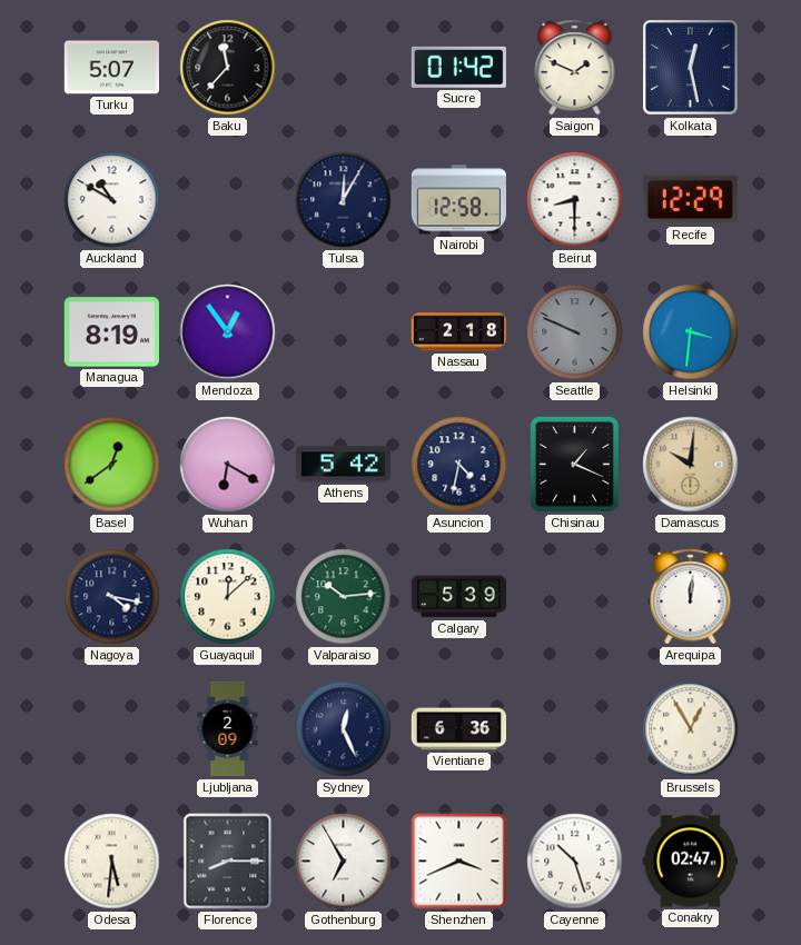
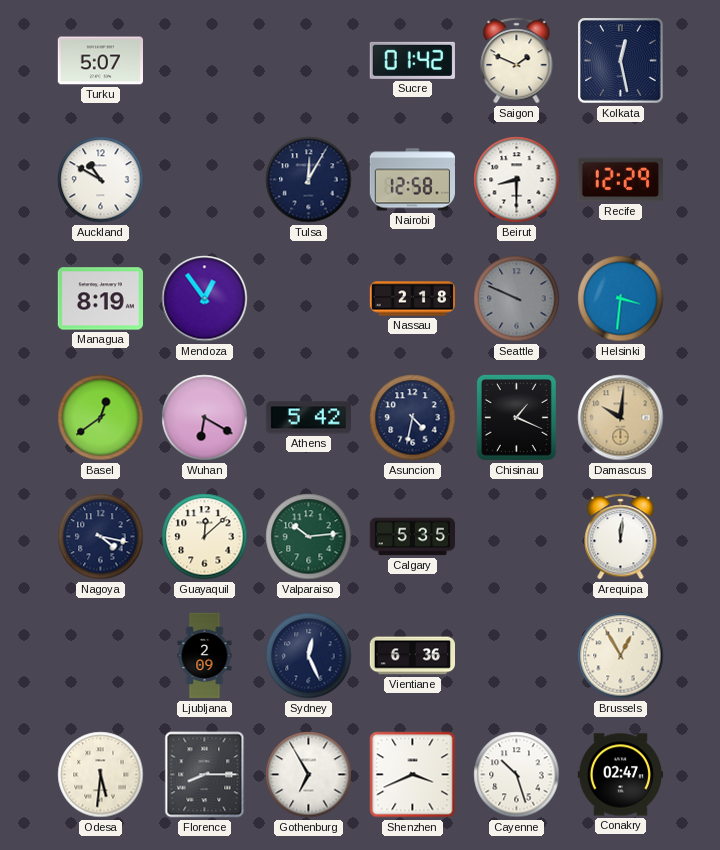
Baku: 11:37 -> none
Calgary: 5:39 -> 5:35
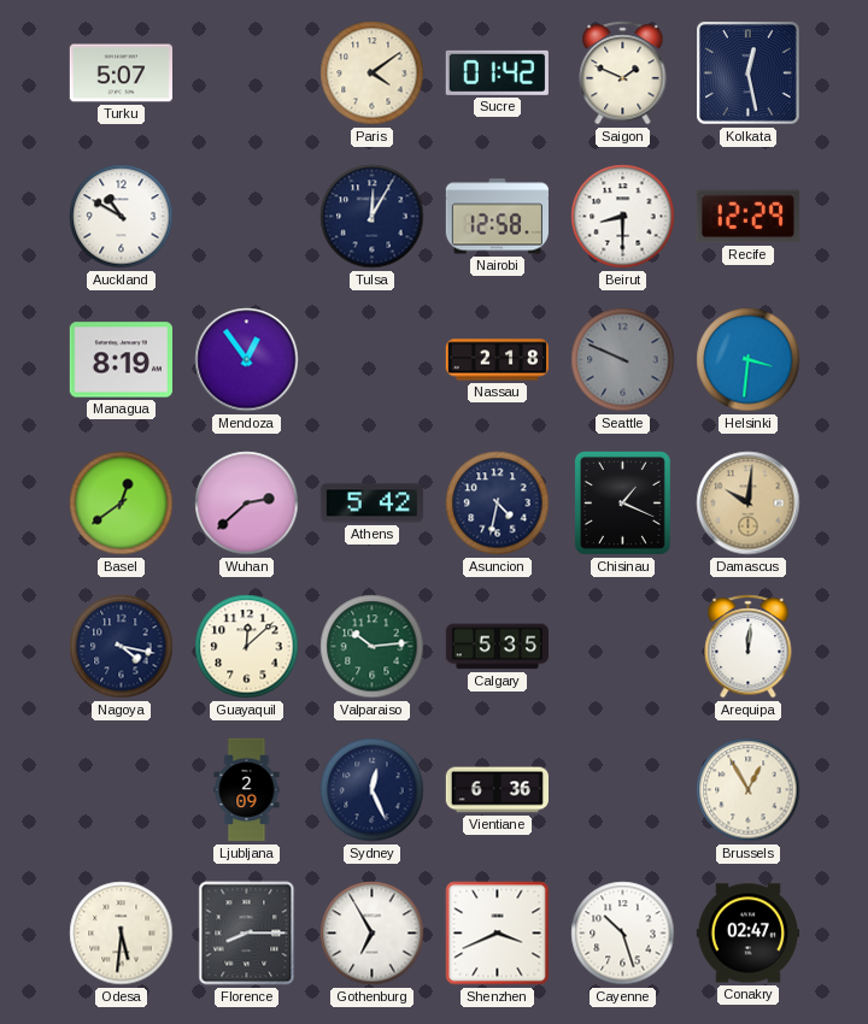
Paris: none -> 4:09
Wuhan: 6:20 -> 2:38
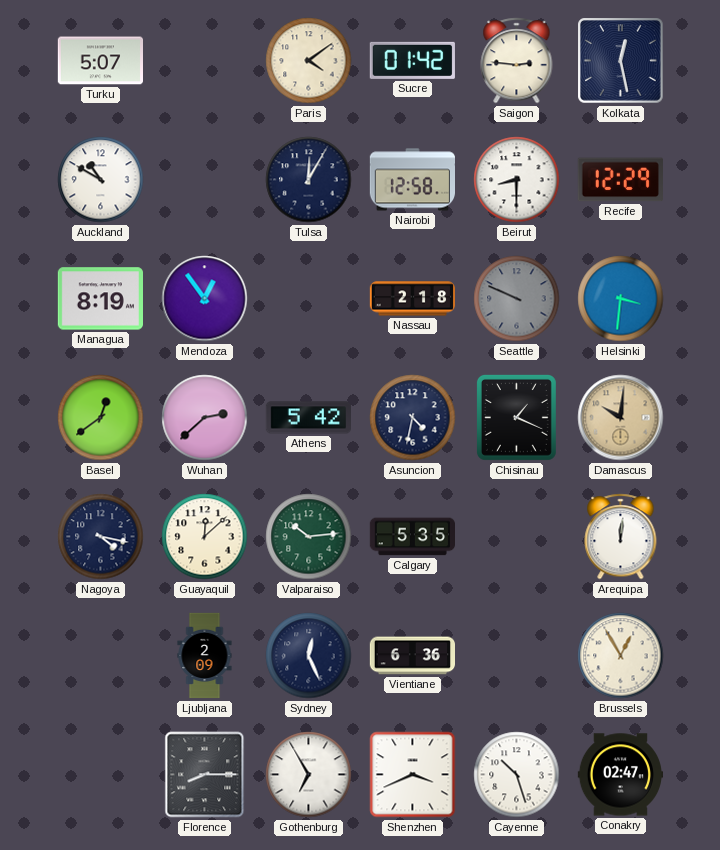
Saigon: 1:49 -> 2:46
Odesa: 5:31 -> none
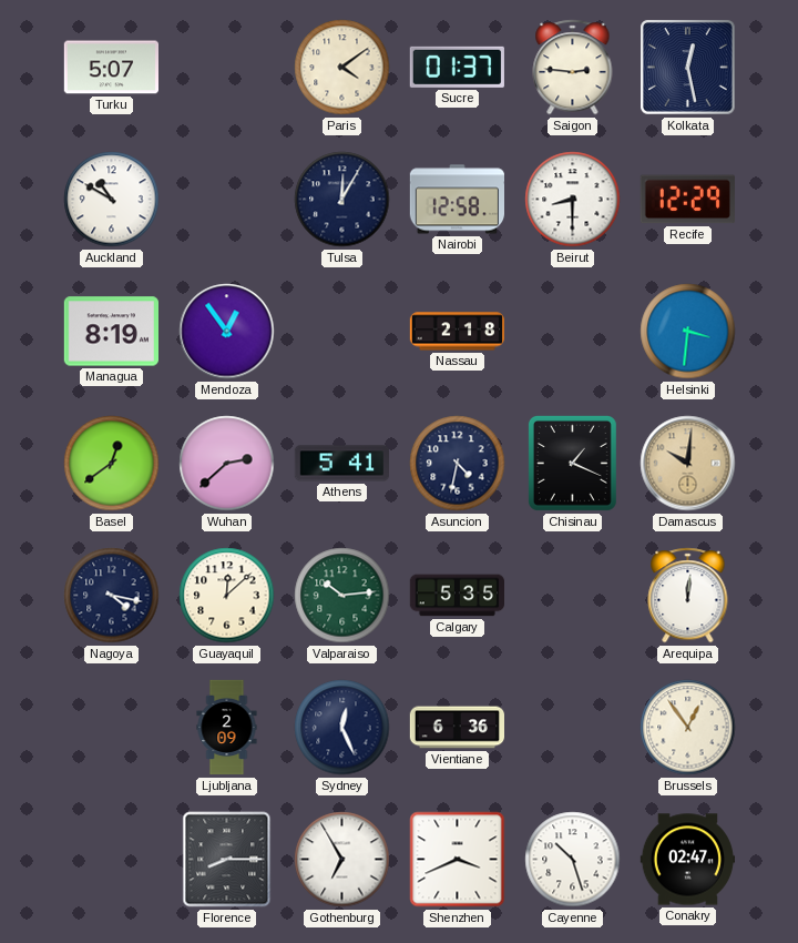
Sucre: 01:42 -> 01:37
Seattle: 9:49 -> none
Athens: 5:42 -> 5:41
Brussels: 12:55 -> 12:54
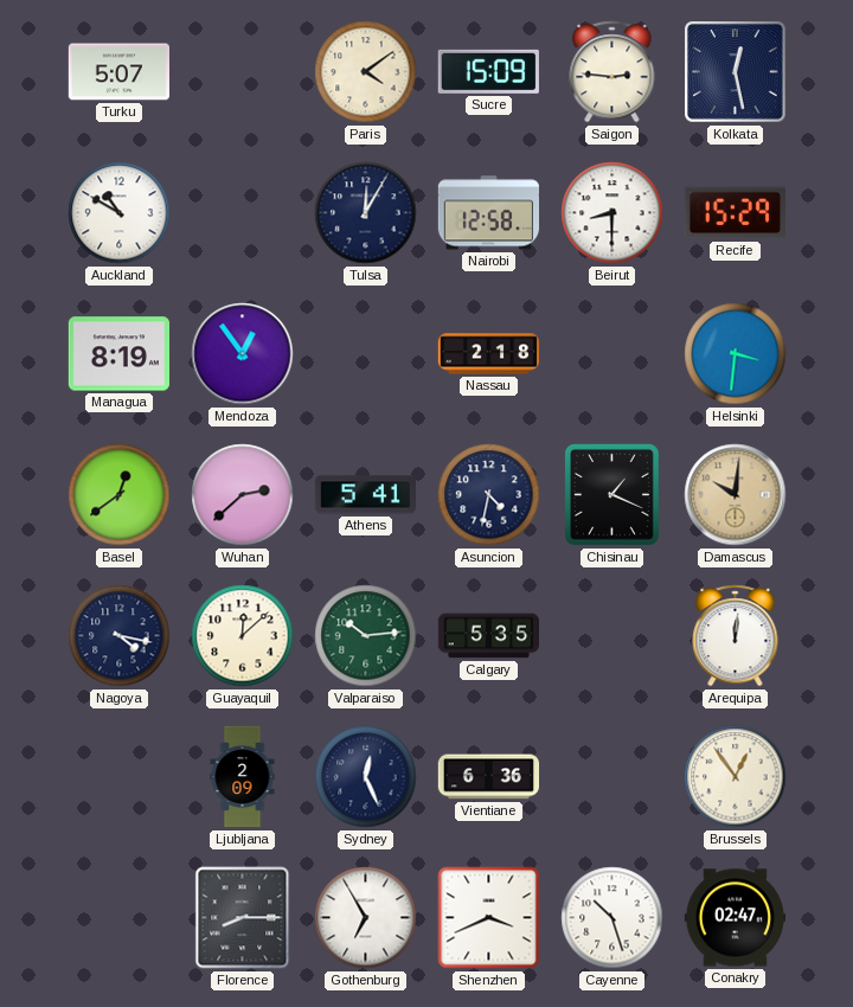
Sucre: 01:37 -> 15:09
Recife: 12:29 -> 15:29
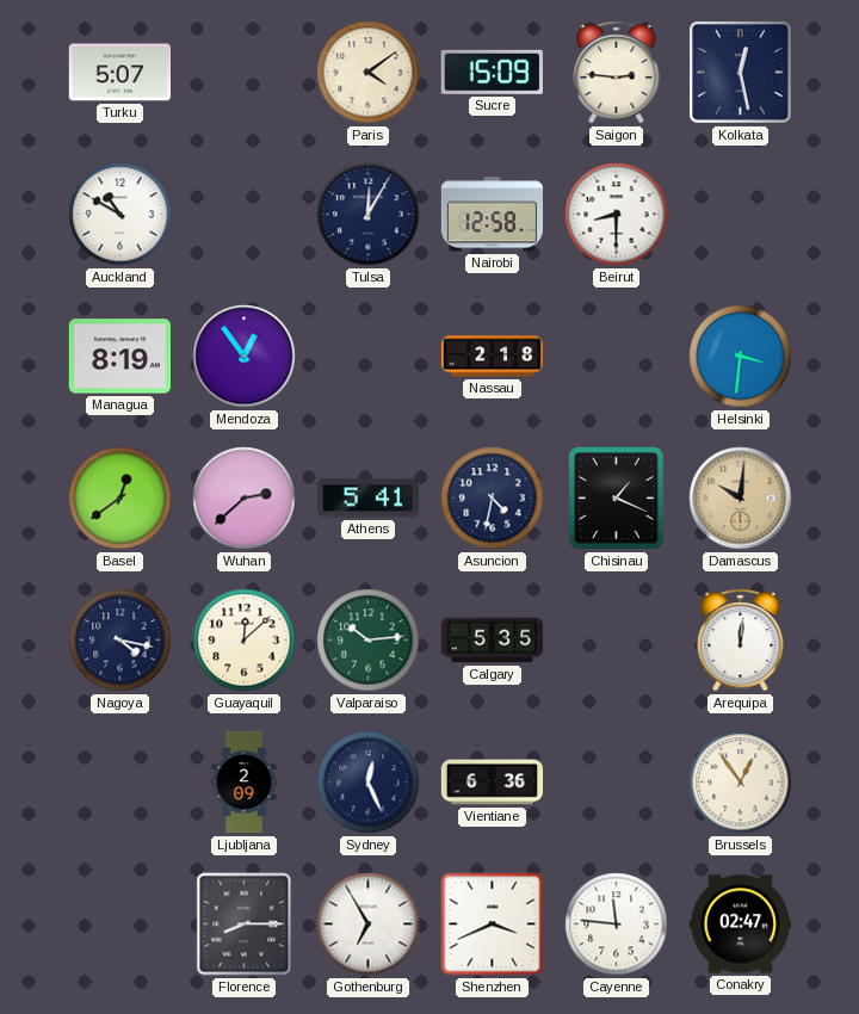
Recife: 15:29 -> none
Cayenne: 10:27 -> 11:46
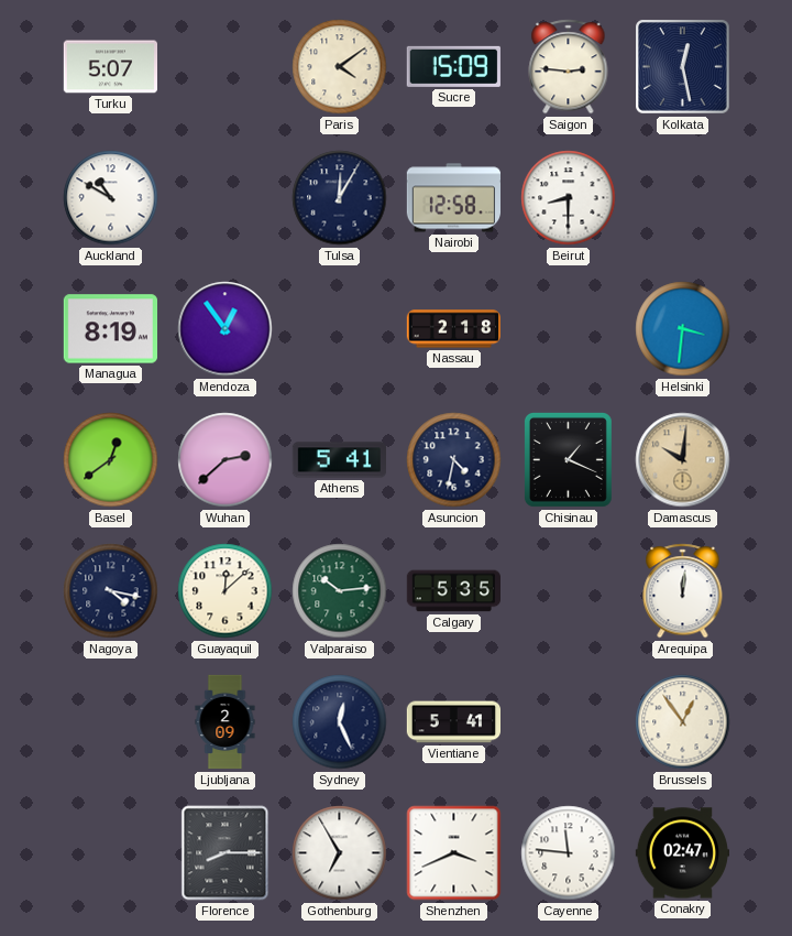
Vientiane: 6:36 -> 5:41
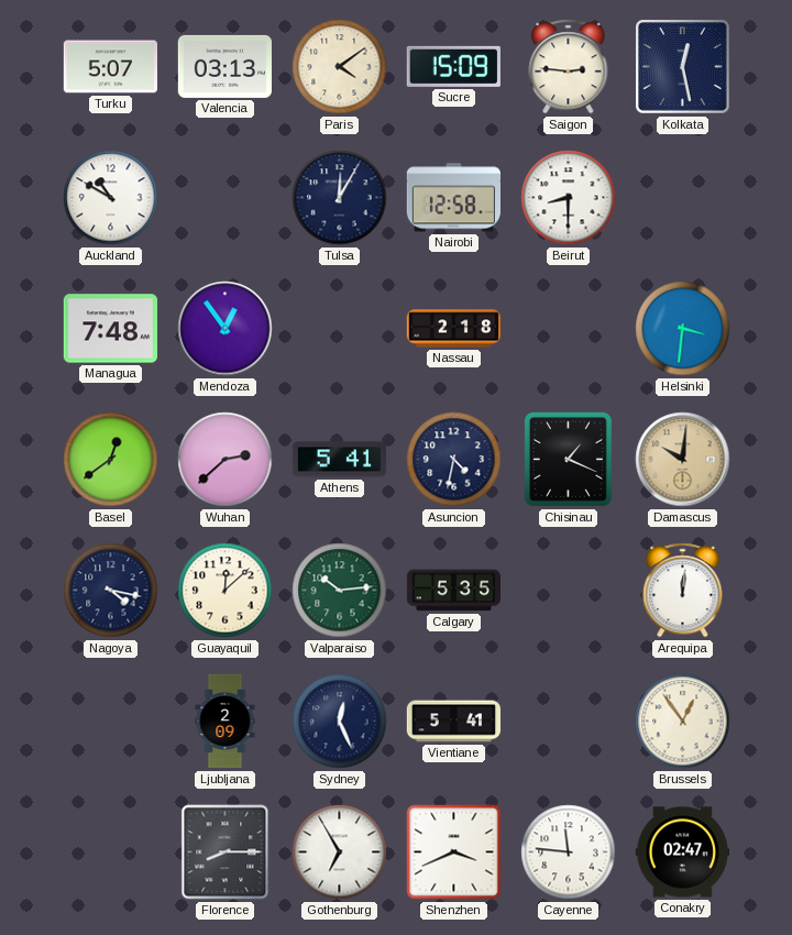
Valencia: none -> 03:13
Managua: 8:19 -> 7:48
